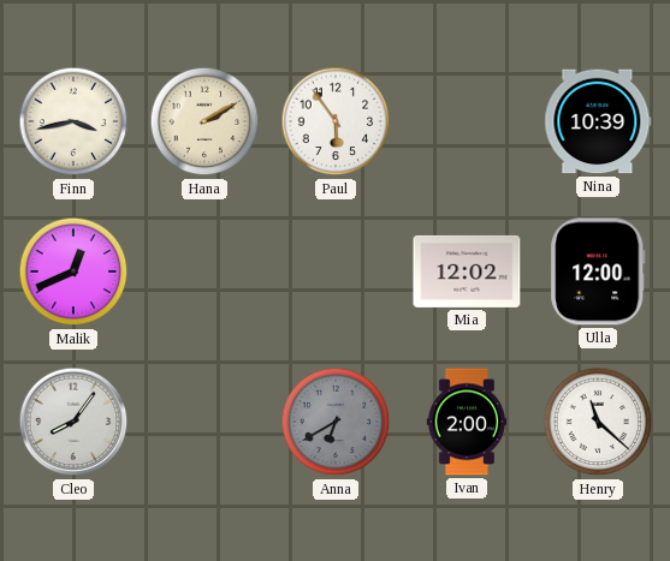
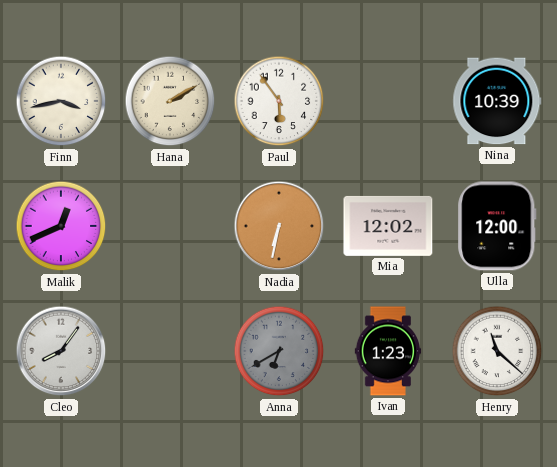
Nadia: none -> 6:32
Ivan: 2:00 -> 1:23
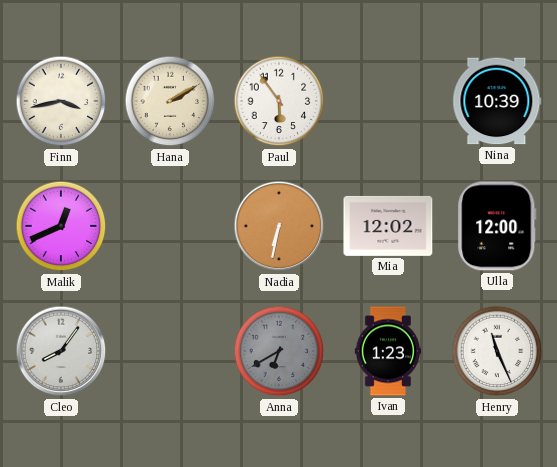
Henry: 11:22 -> 11:26
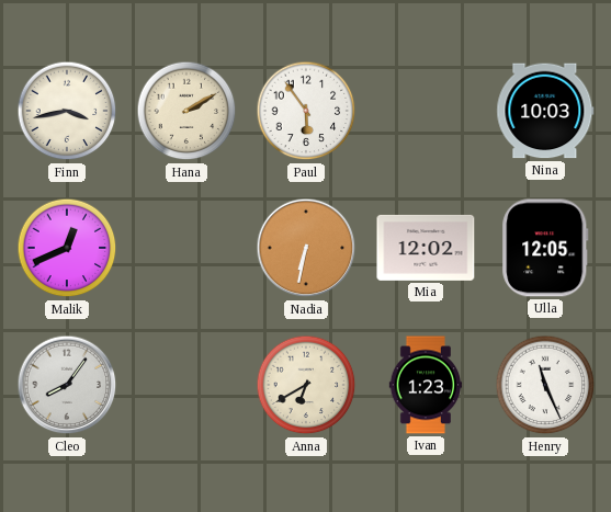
Nina: 10:39 -> 10:03
Ulla: 12:00 -> 12:05
Anna dial: grey -> cream
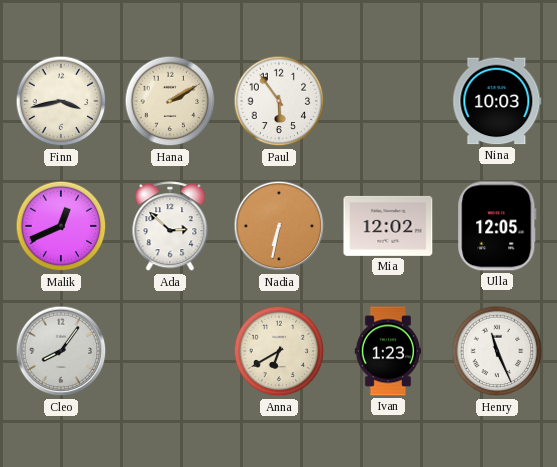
Ada: none -> 2:52
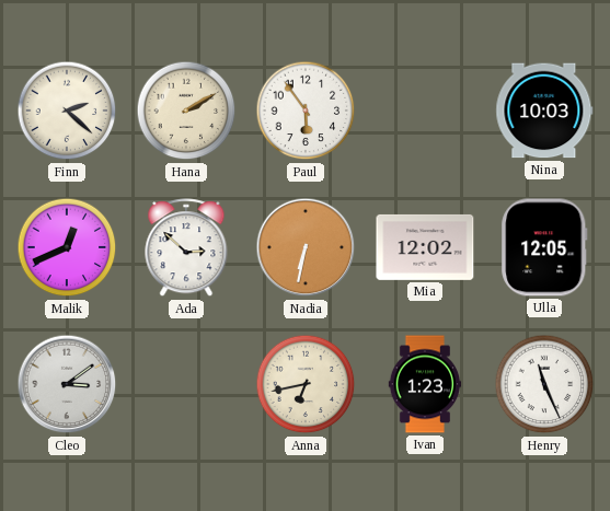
Finn: 3:43 -> 2:22
Cleo: 8:06 -> 3:09
Anna: 6:40 -> 6:43
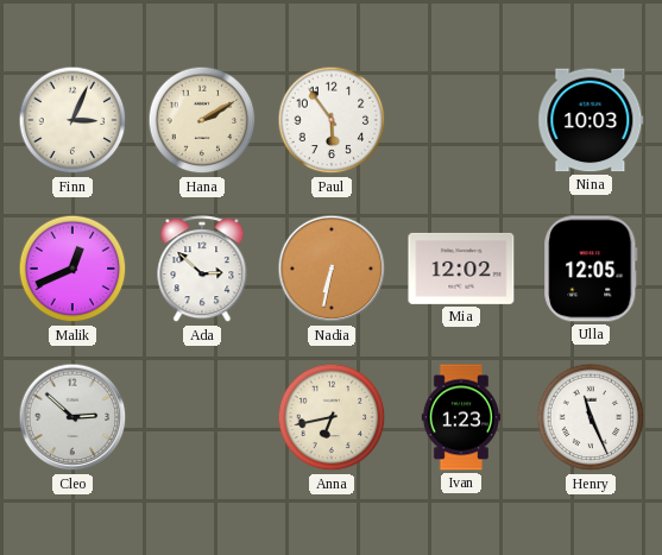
Finn: 2:22 -> 3:04
Cleo: 3:09 -> 2:52
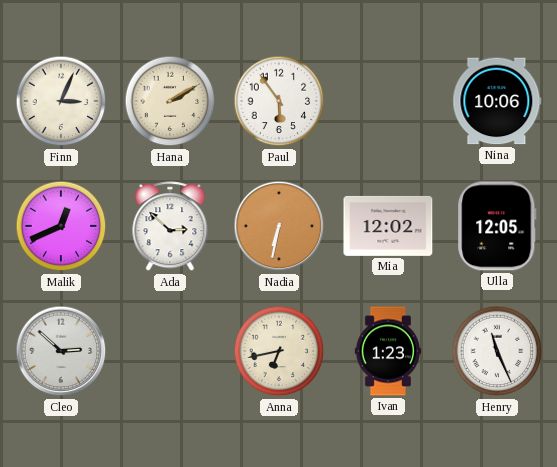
Nina: 10:03 -> 10:06
